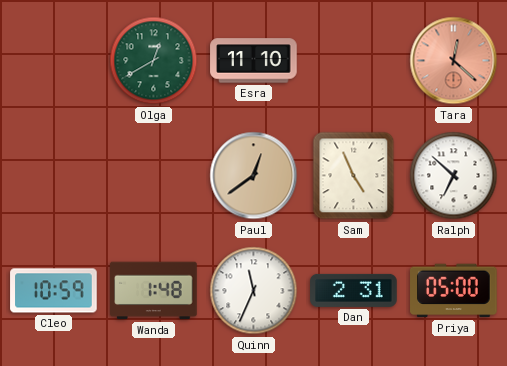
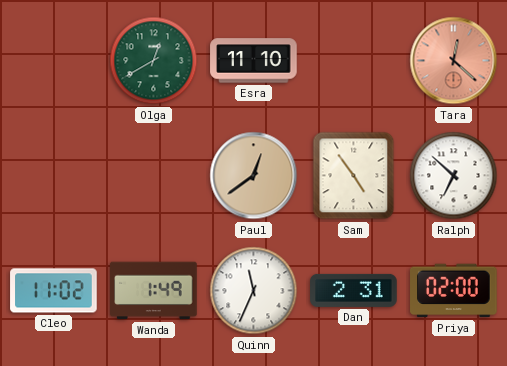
Sam: 4:56 -> 4:54
Cleo: 10:59 -> 11:02
Wanda: 1:48 -> 1:49
Priya: 05:00 -> 02:00
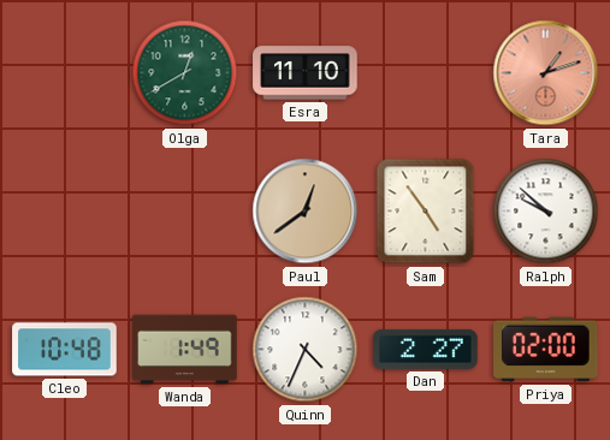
Tara: 12:22 -> 1:12
Ralph: 6:52 -> 9:52
Cleo: 11:02 -> 10:48
Quinn: 11:34 -> 4:34
Dan: 2:31 -> 2:27
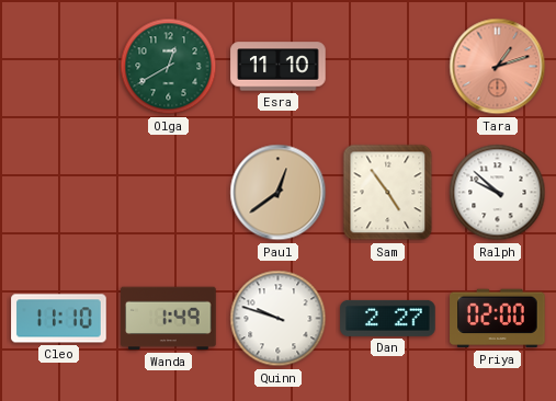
Cleo: 10:48 -> 11:10
Quinn: 4:34 -> 9:48
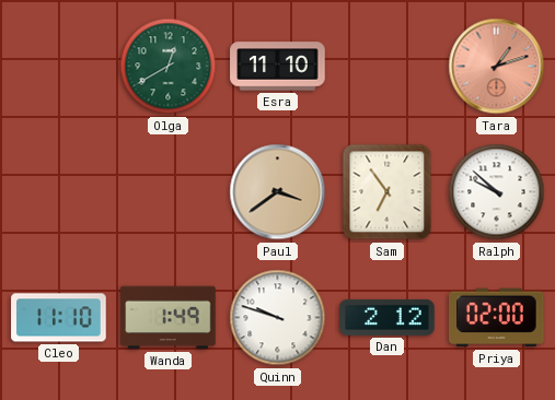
Paul: 12:39 -> 3:39
Sam: 4:54 -> 6:54
Dan: 2:27 -> 2:12
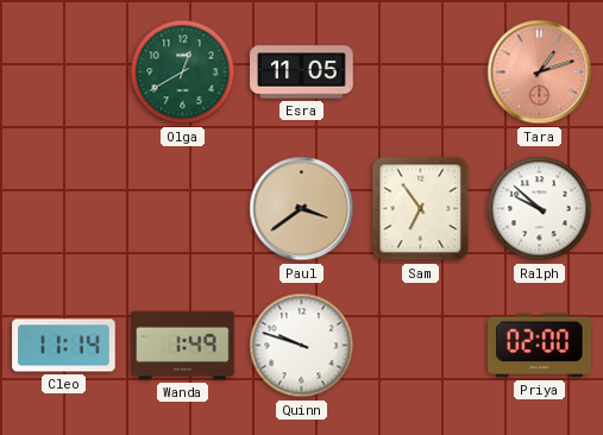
Esra: 11:10 -> 11:05
Cleo: 11:10 -> 11:14
Dan: 2:12 -> none
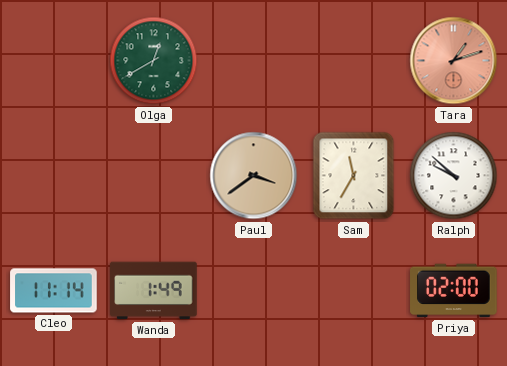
Esra: 11:05 -> none
Sam: 6:54 -> 11:35
Quinn: 9:48 -> none
